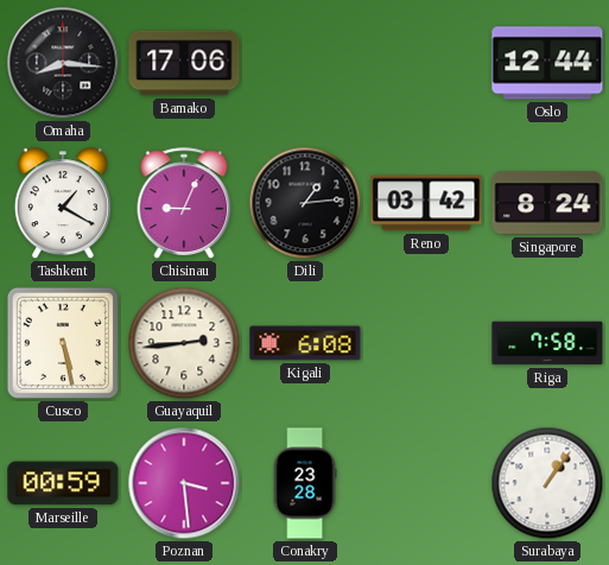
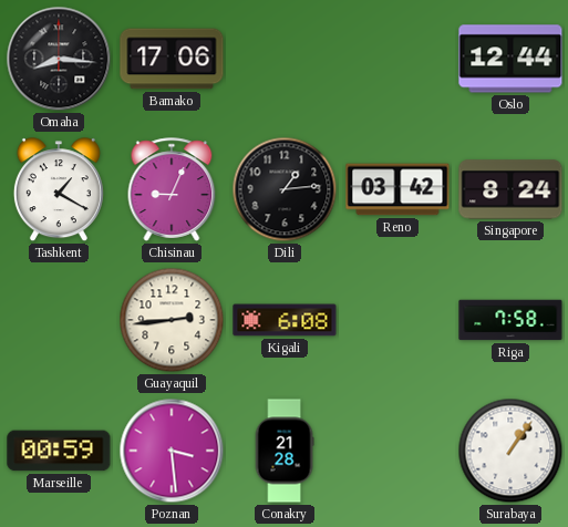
Cusco: 5:28 -> none
Conakry: 23:28 -> 21:28
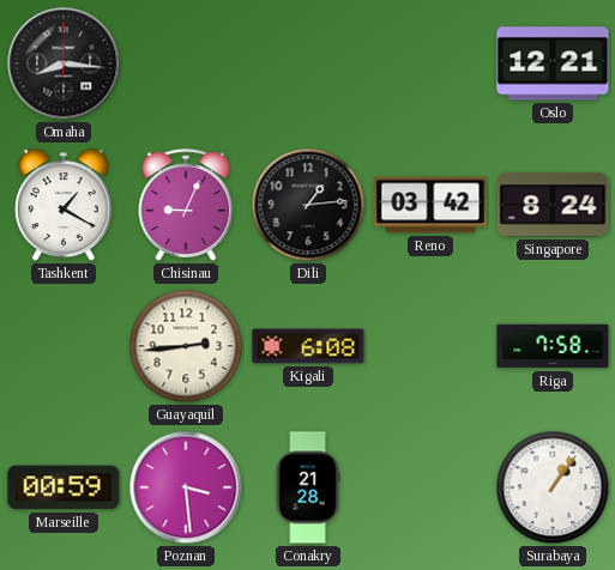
Bamako: 17:06 -> none
Oslo: 12:44 -> 12:21
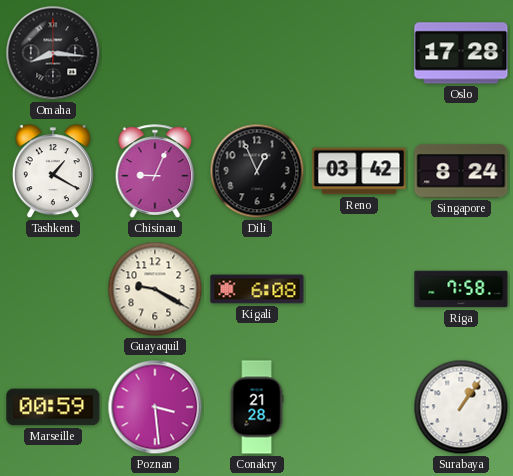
Oslo: 12:21 -> 17:28
Dili: 1:14 -> 12:56
Guayaquil: 2:44 -> 9:20
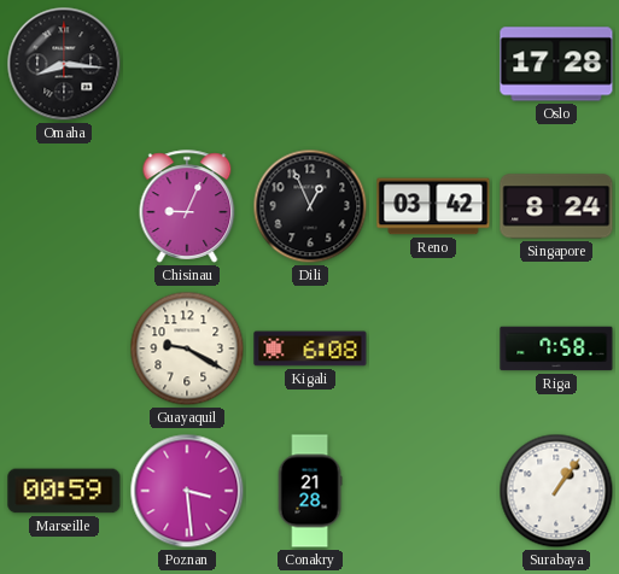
Tashkent: 1:20 -> none
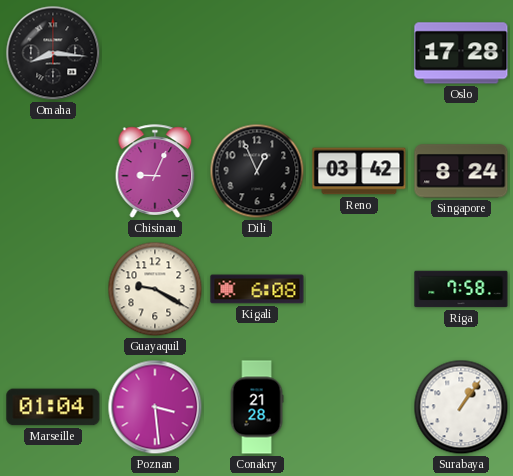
Marseille: 00:59 -> 01:04
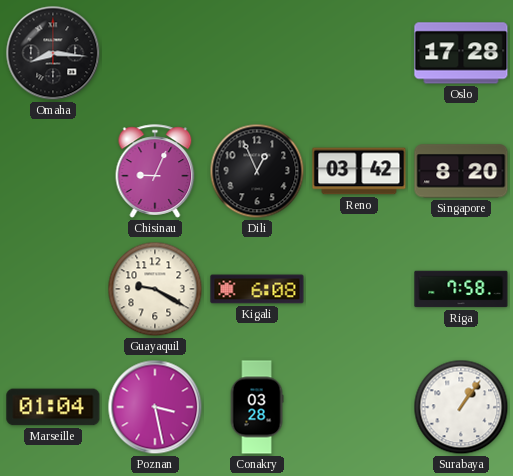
Singapore: 8:24 -> 8:20
Poznan: 3:29 -> 3:28
Conakry: 21:28 -> 03:28
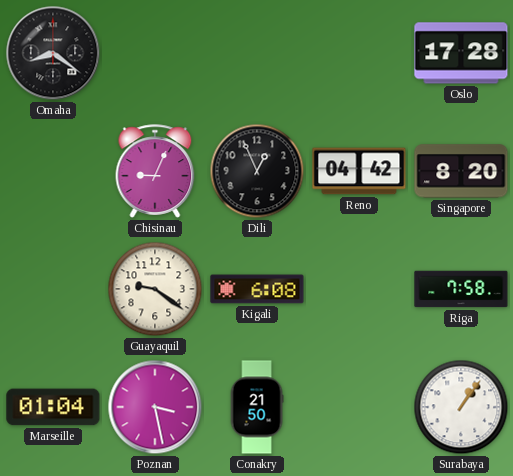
Omaha: 8:16 -> 8:21
Reno: 03:42 -> 04:42
Guayaquil: 9:20 -> 9:21
Conakry: 03:28 -> 21:50
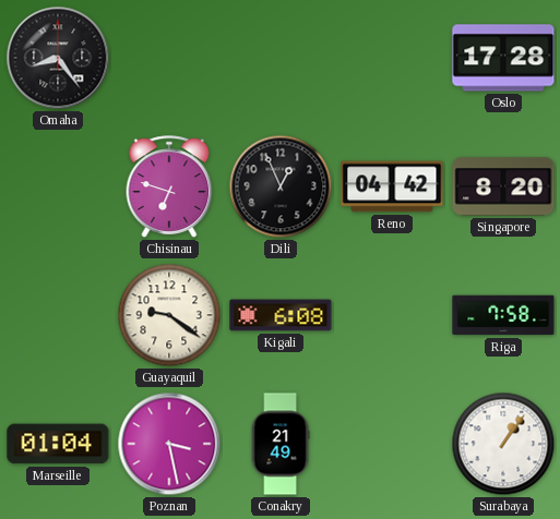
Omaha: 8:21 -> 8:24
Chisinau: 9:04 -> 6:48
Conakry: 21:50 -> 21:49
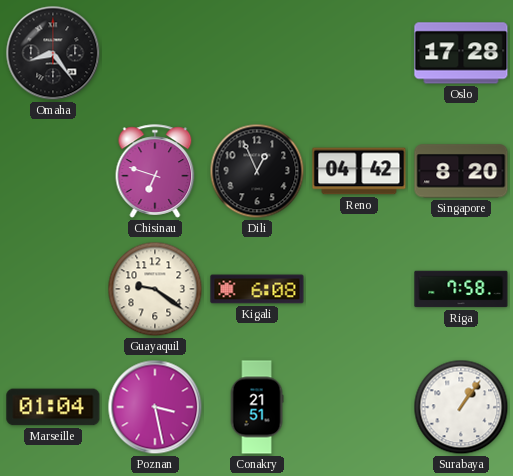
Conakry: 21:49 -> 21:51
